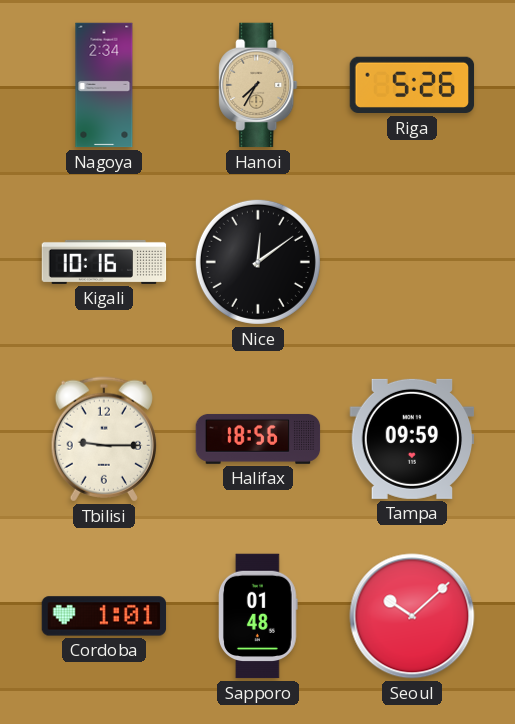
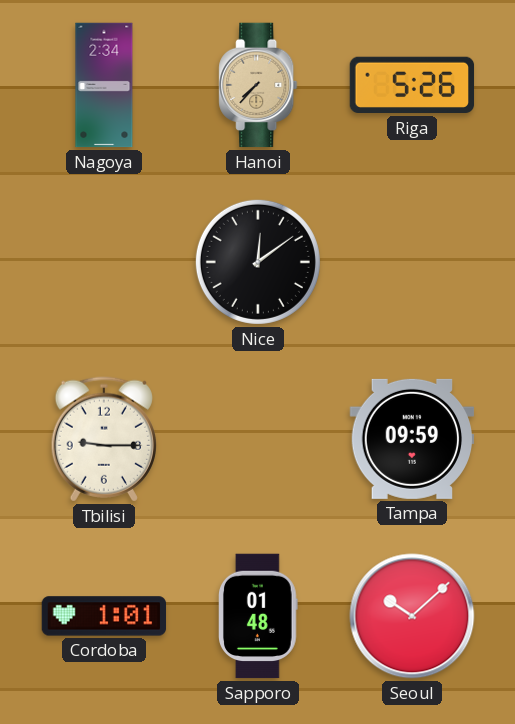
Hanoi: 7:35 -> 7:37
Kigali: 10:16 -> none
Halifax: 18:56 -> none
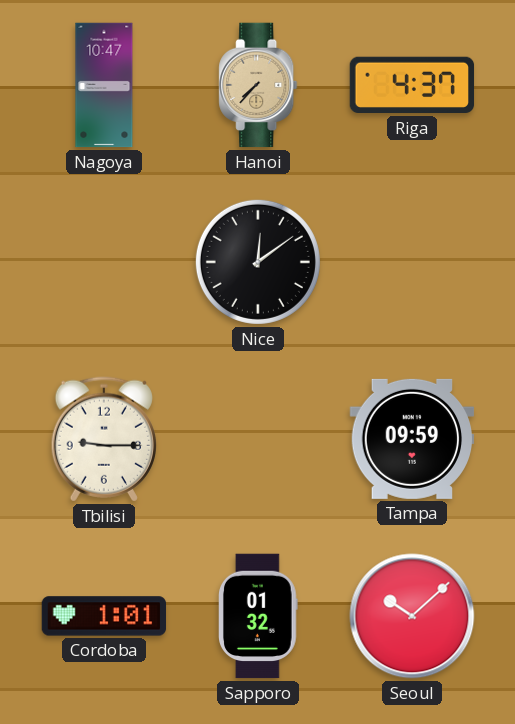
Nagoya: 2:34 -> 10:47
Riga: 5:26 -> 4:37
Sapporo: 01:48 -> 01:32
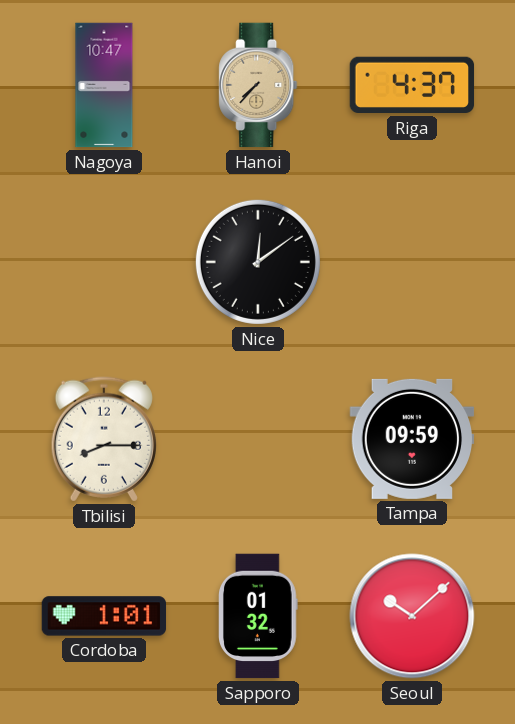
Tbilisi: 9:15 -> 8:15
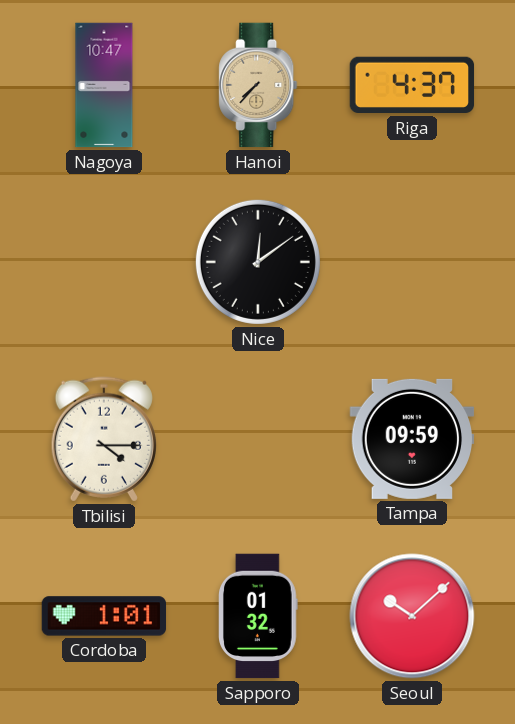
Tbilisi: 8:15 -> 4:15
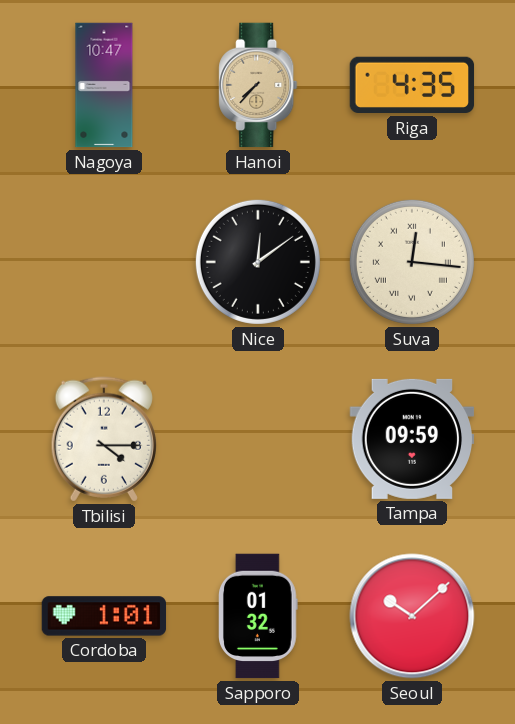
Riga: 4:37 -> 4:35
Suva: none -> 12:16
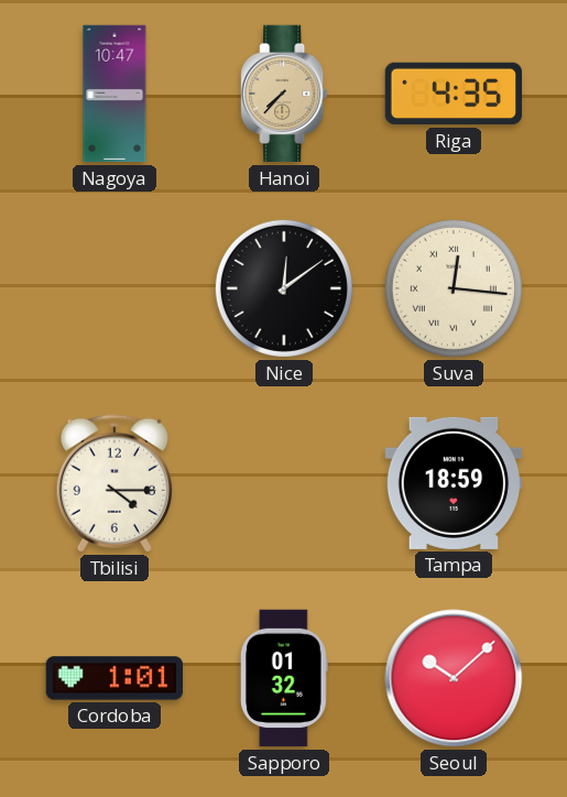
Tampa: 09:59 -> 18:59
